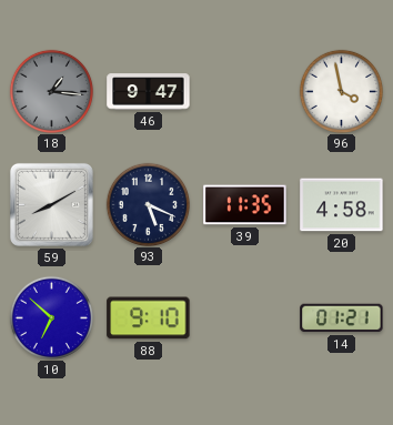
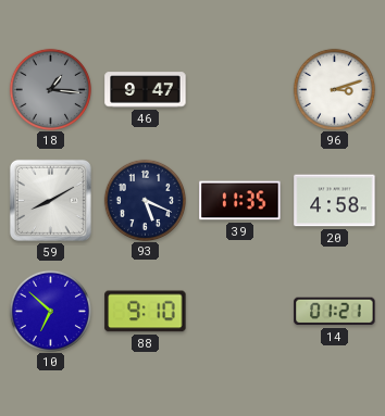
96: 3:58 -> 3:12
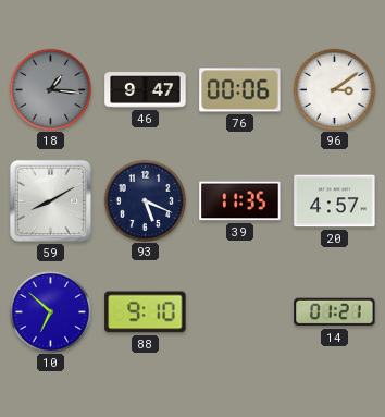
76: none -> 00:06
96: 3:12 -> 3:09
20: 4:58 -> 4:57
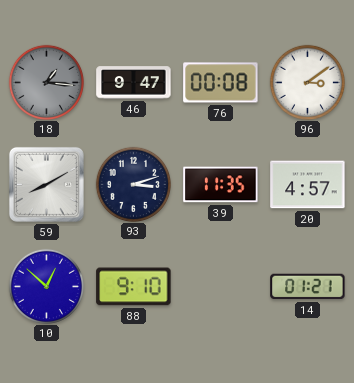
76: 00:06 -> 00:08
93: 5:19 -> 3:12
10: 6:52 -> 12:52
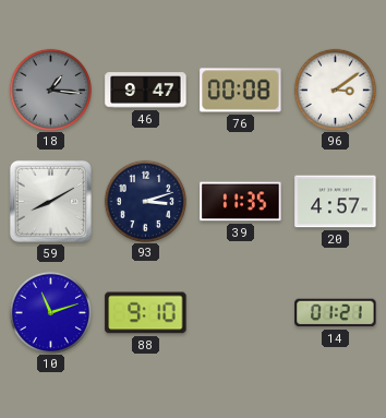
10: 12:52 -> 11:12
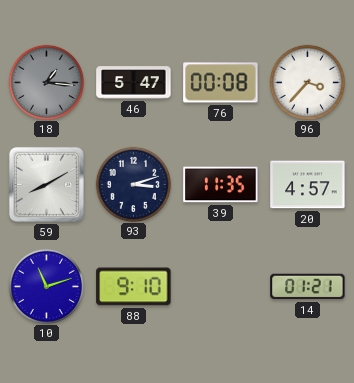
46: 9:47 -> 5:47
96: 3:09 -> 3:37
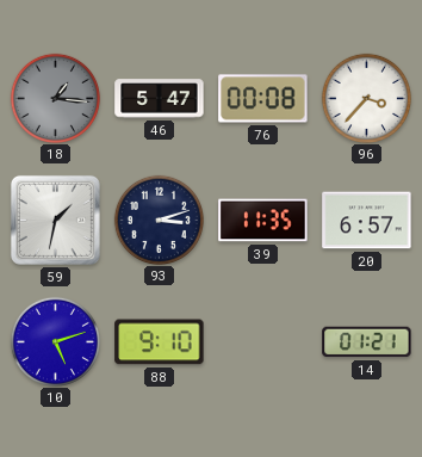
59: 8:10 -> 1:32
20: 4:57 -> 6:57
10: 11:12 -> 5:12
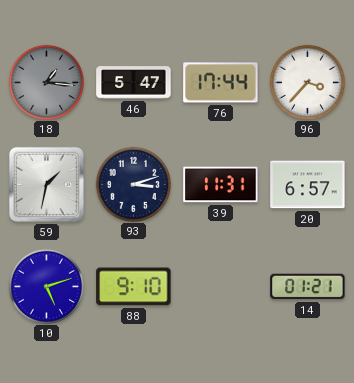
76: 00:08 -> 17:44
39: 11:35 -> 11:31
